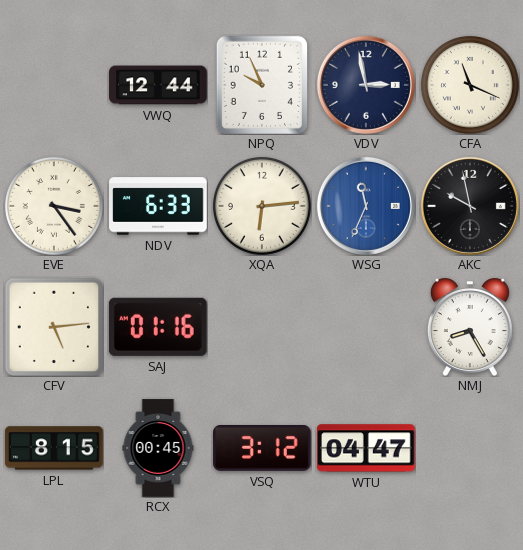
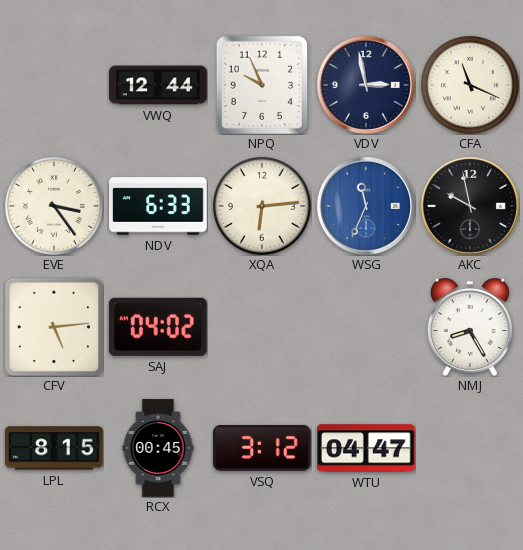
SAJ: 01:16 -> 04:02
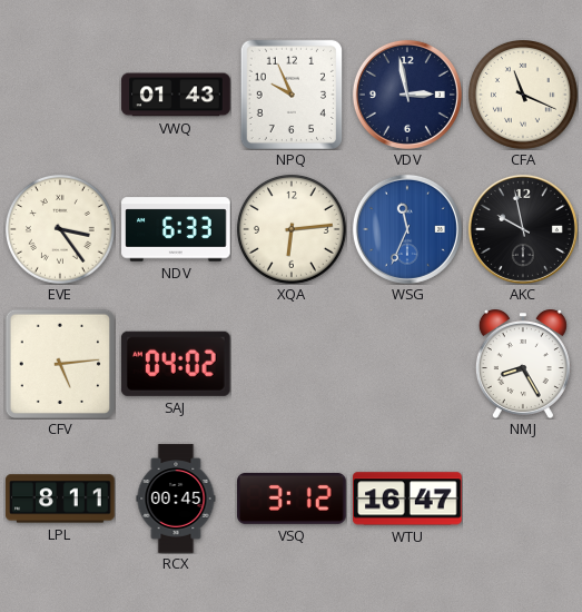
VWQ: 12:44 -> 01:43
LPL: 8:15 -> 8:11
WTU: 04:47 -> 16:47
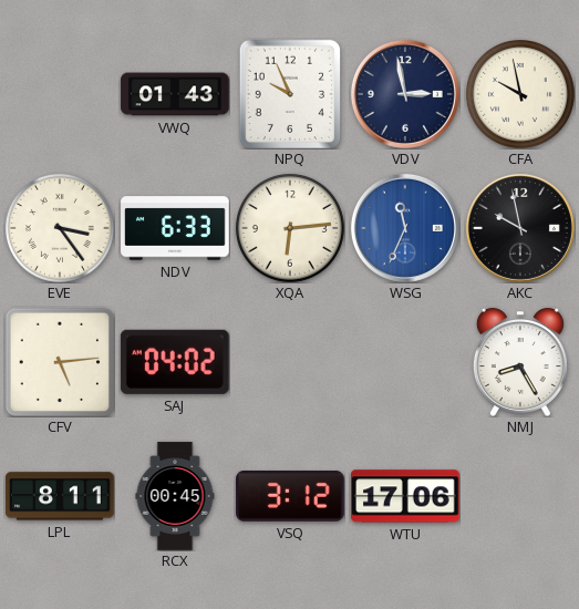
CFA: 11:19 -> 9:58
WTU: 16:47 -> 17:06
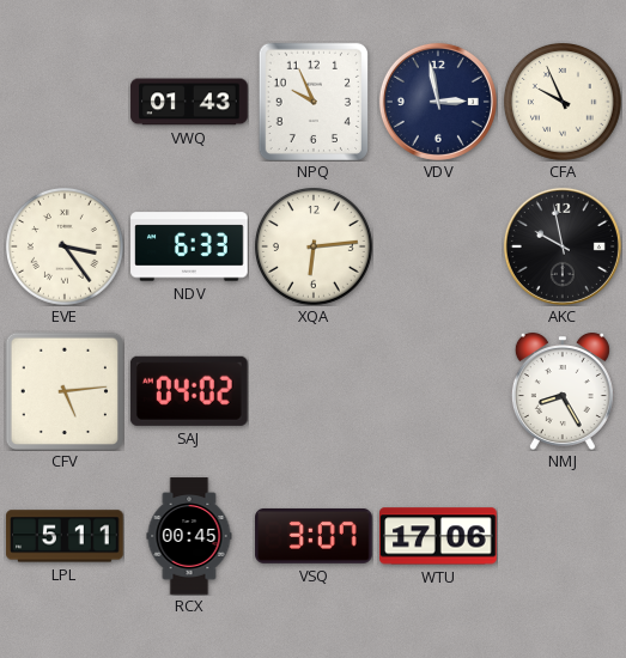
CFA: 9:58 -> 9:56
WSG: 11:34 -> none
LPL: 8:11 -> 5:11
VSQ: 3:12 -> 3:07
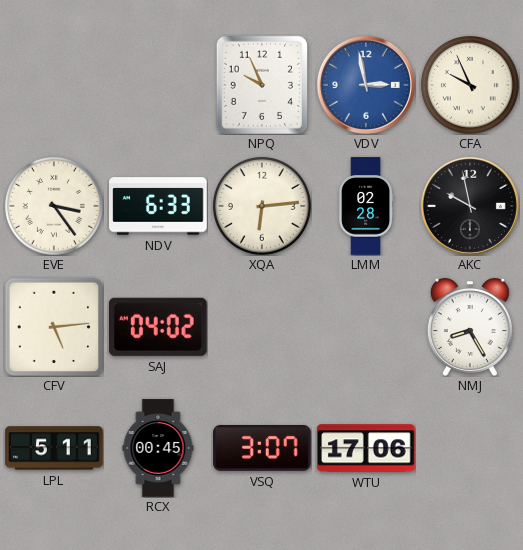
VWQ: 01:43 -> none
VDV dial: navy -> blue
LMM: none -> 02:28
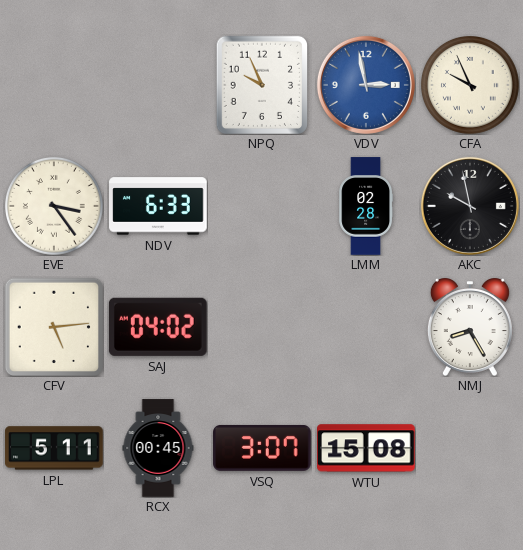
XQA: 6:14 -> none
WTU: 17:06 -> 15:08
